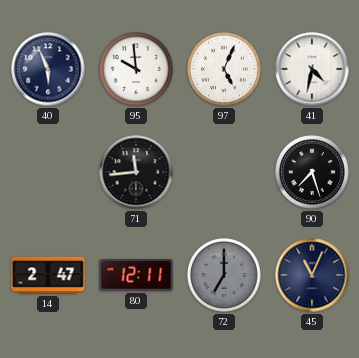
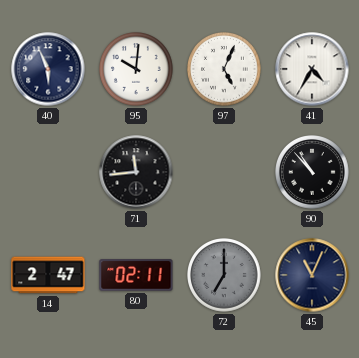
95: 9:59 -> 10:01
41: 4:32 -> 4:35
90: 7:27 -> 10:53
80: 12:11 -> 02:11
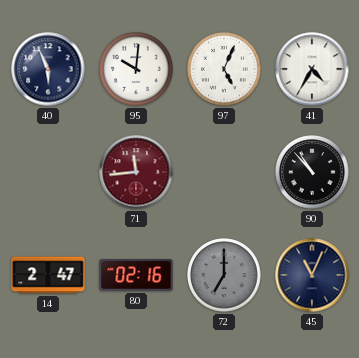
71 dial: black -> burgundy
80: 02:11 -> 02:16
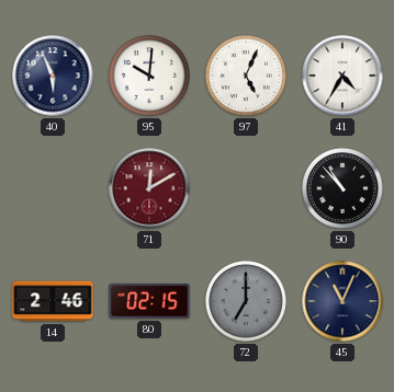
71: 11:44 -> 12:10
14: 2:47 -> 2:46
80: 02:16 -> 02:15
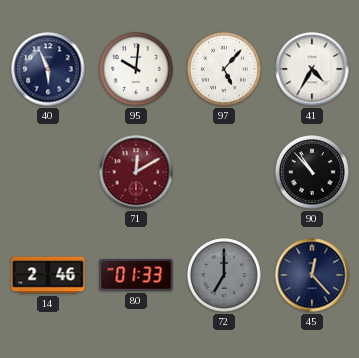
97: 5:04 -> 5:07
80: 02:15 -> 01:33
45: 11:04 -> 12:23
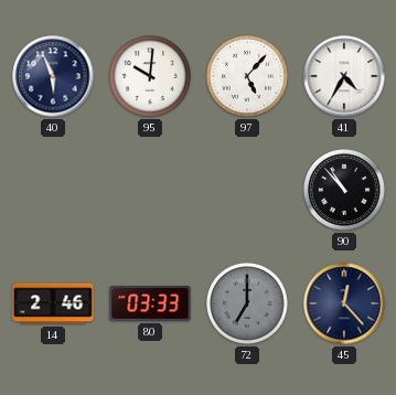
71: 12:10 -> none
80: 01:33 -> 03:33
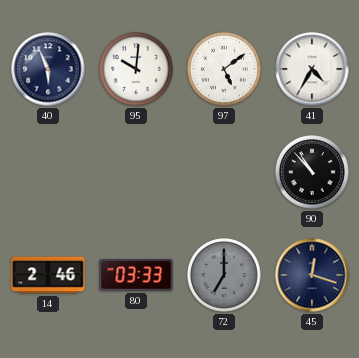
97: 5:07 -> 5:09
45: 12:23 -> 12:18
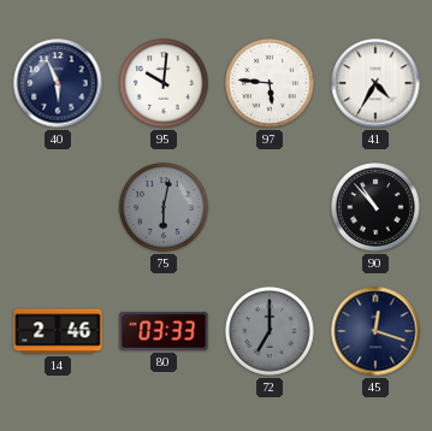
97: 5:09 -> 5:46
75: none -> 6:02
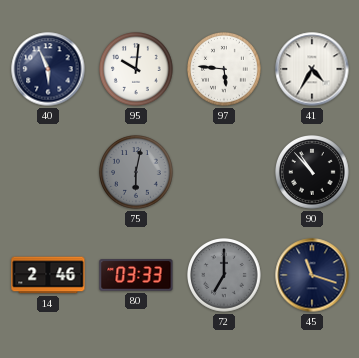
45: 12:18 -> 11:18
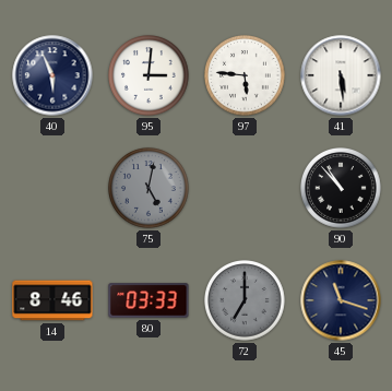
95: 10:01 -> 3:01
41: 4:35 -> 5:29
75: 6:02 -> 5:02
14: 2:46 -> 8:46
